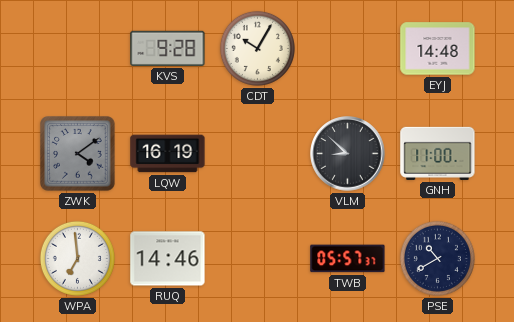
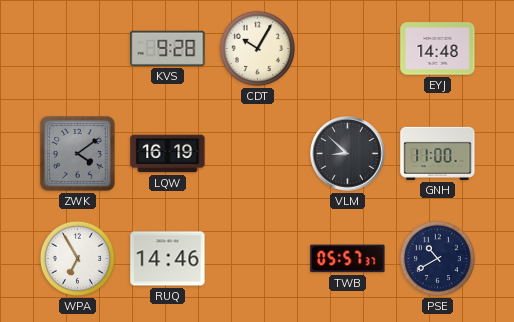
WPA: 6:59 -> 6:55
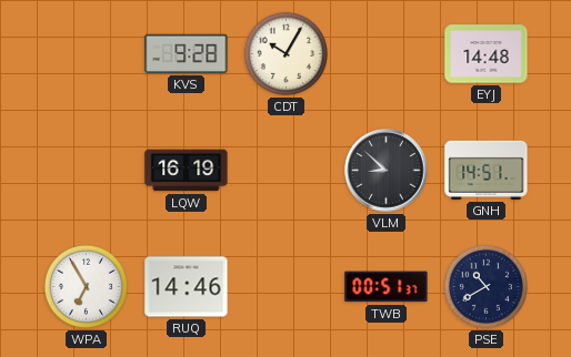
ZWK: 4:09 -> none
GNH: 11:00 -> 14:51
TWB: 05:57 -> 00:51
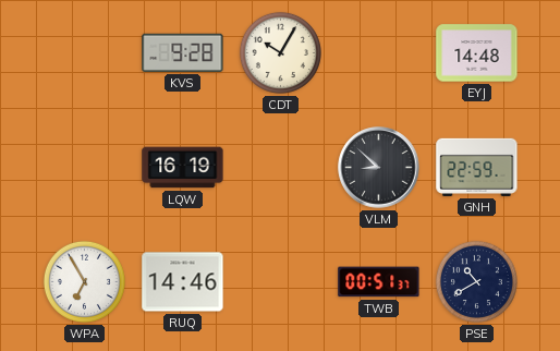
GNH: 14:51 -> 22:59
